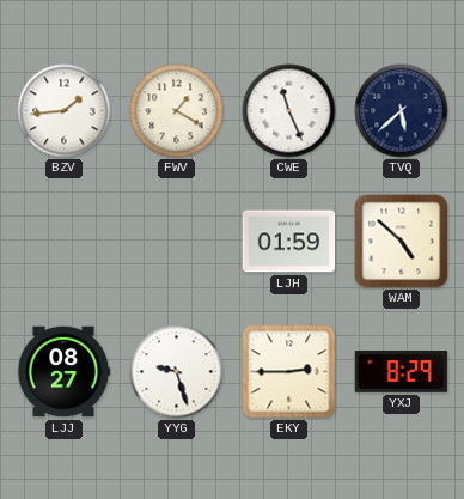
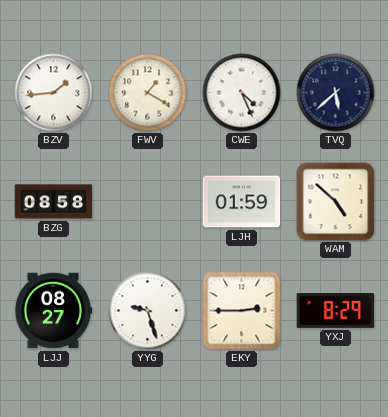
CWE: 11:26 -> 4:26
BZG: none -> 08:58
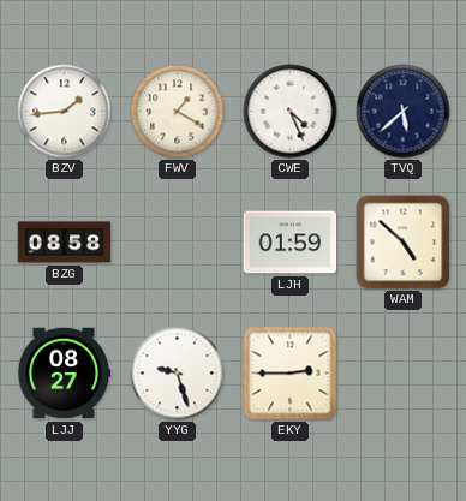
YXJ: 8:29 -> none
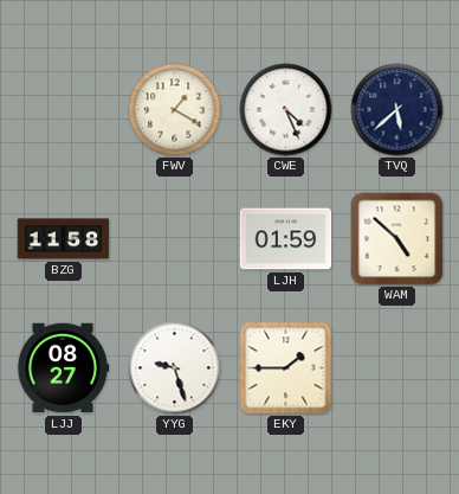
BZV: 1:44 -> none
BZG: 08:58 -> 11:58
EKY: 2:45 -> 1:45
